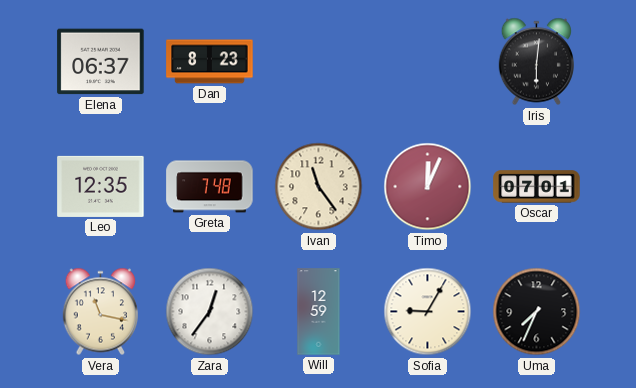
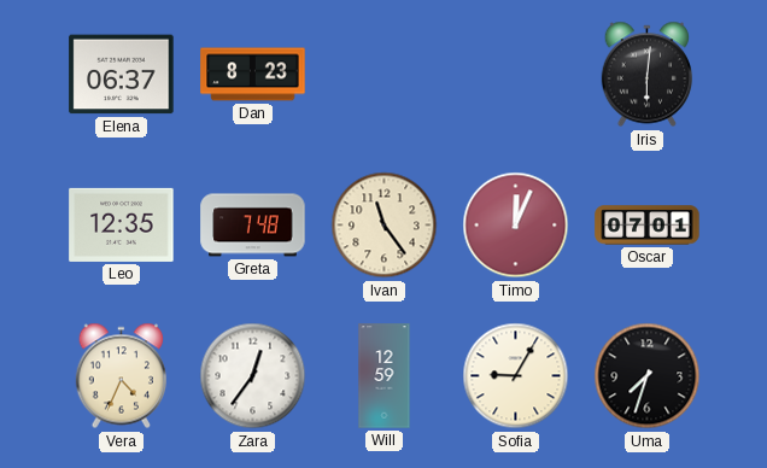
Vera: 11:17 -> 4:34
Uma: 7:34 -> 7:33
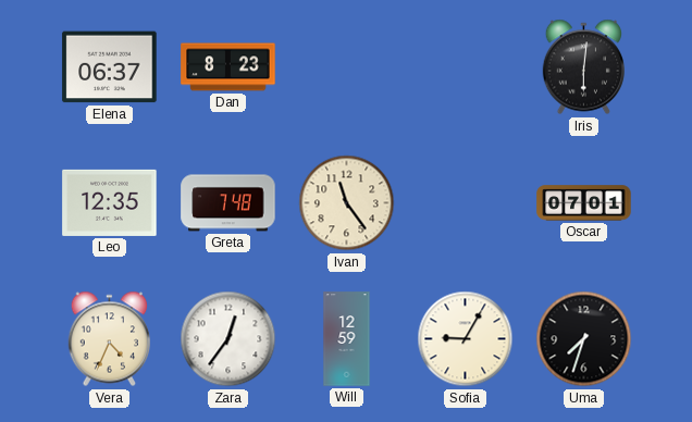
Timo: 12:04 -> none
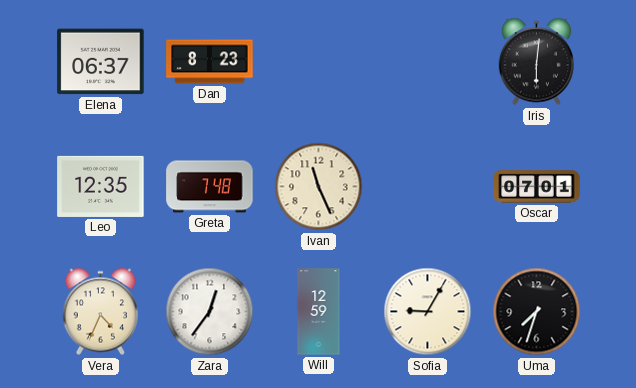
Ivan: 11:24 -> 11:26
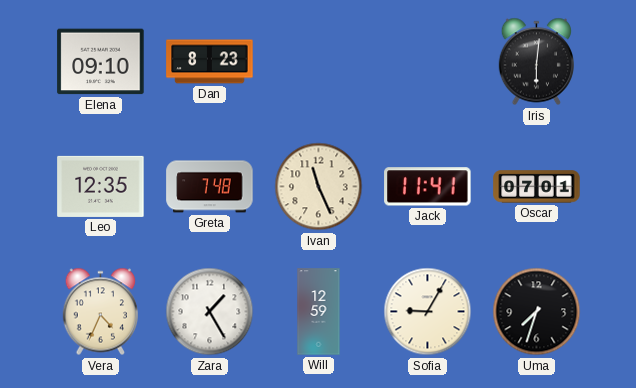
Elena: 06:37 -> 09:10
Jack: none -> 11:41
Zara: 12:36 -> 1:25
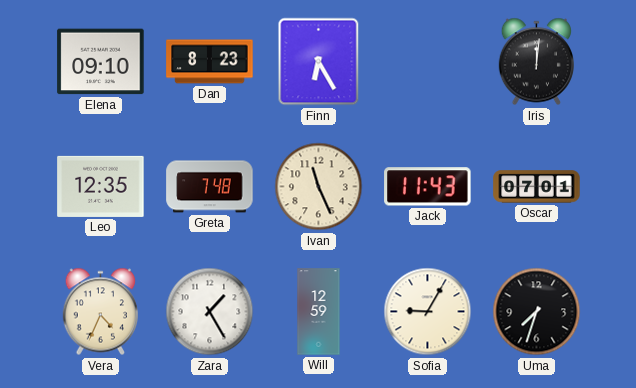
Finn: none -> 6:25
Iris: 6:01 -> 12:01
Jack: 11:41 -> 11:43
